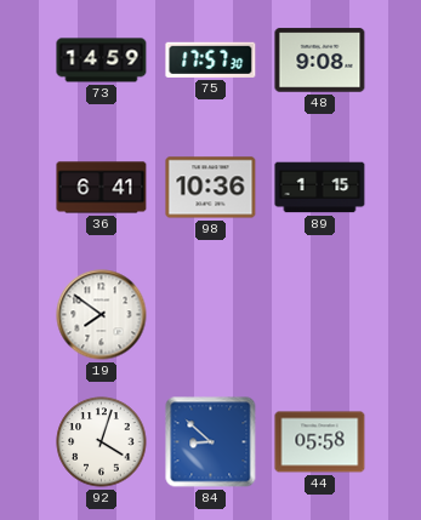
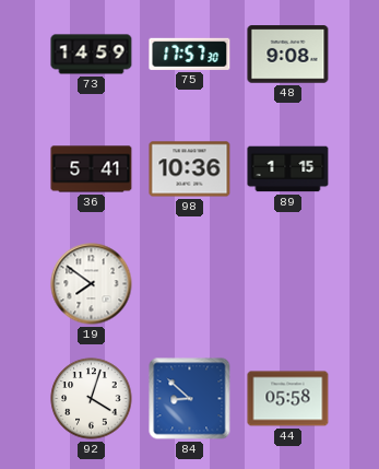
36: 6:41 -> 5:41
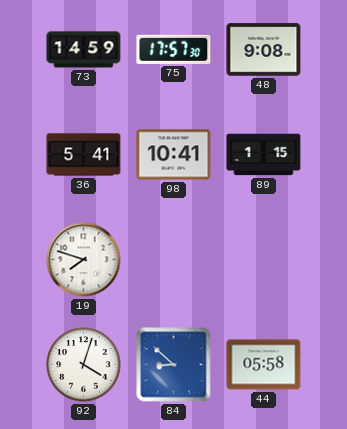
98: 10:36 -> 10:41
19: 7:51 -> 7:48
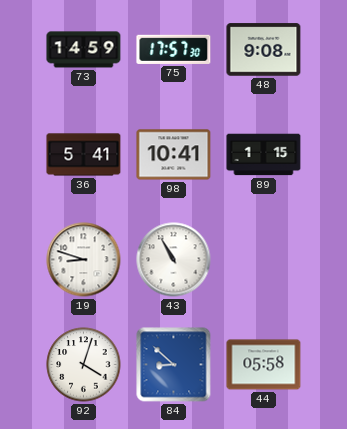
19: 7:48 -> 8:48
43: none -> 10:55
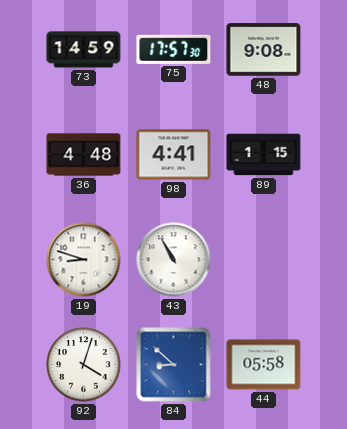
36: 5:41 -> 4:48
98: 10:41 -> 4:41
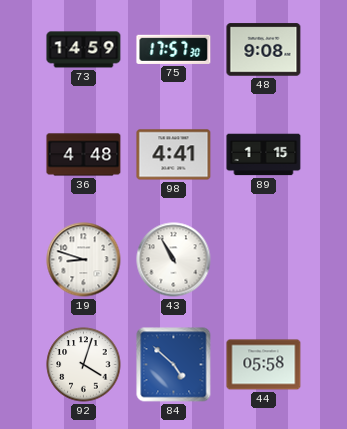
84: 8:52 -> 4:52
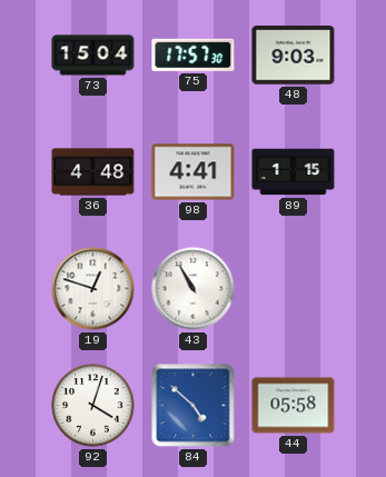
73: 14:59 -> 15:04
48: 9:08 -> 9:03
19: 8:48 -> 12:48
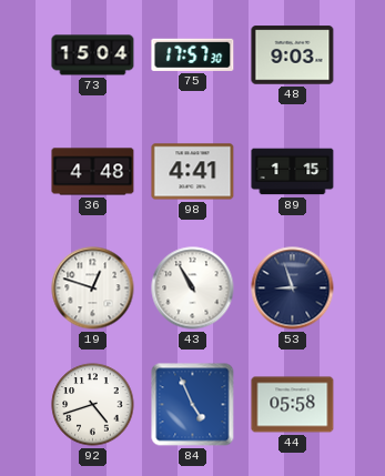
53: none -> 8:57
92: 4:03 -> 4:42
84: 4:52 -> 4:56
